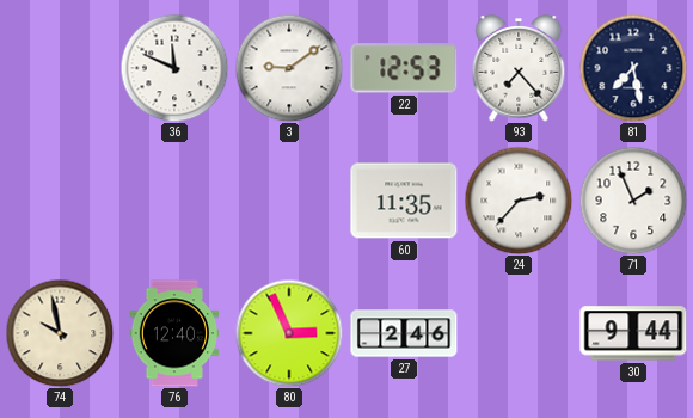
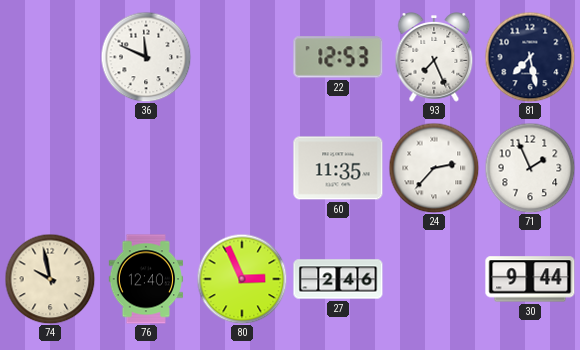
3: 9:09 -> none
93: 7:23 -> 7:26
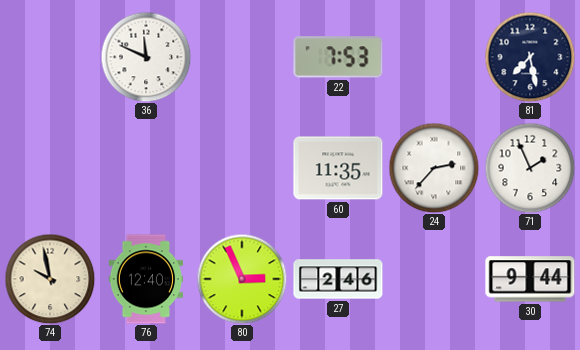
22: 12:53 -> 7:53
93: 7:26 -> none
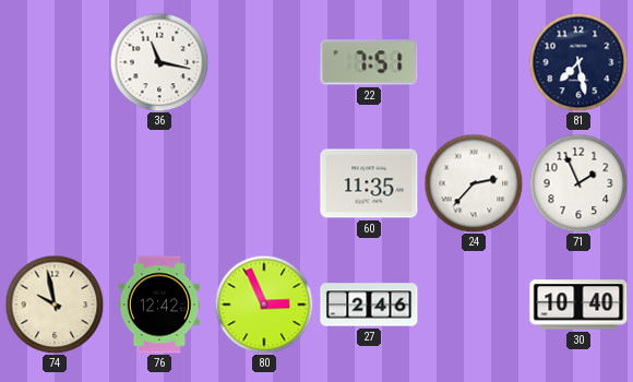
36: 11:49 -> 11:17
22: 7:53 -> 7:51
76: 12:40 -> 12:42
30: 9:44 -> 10:40
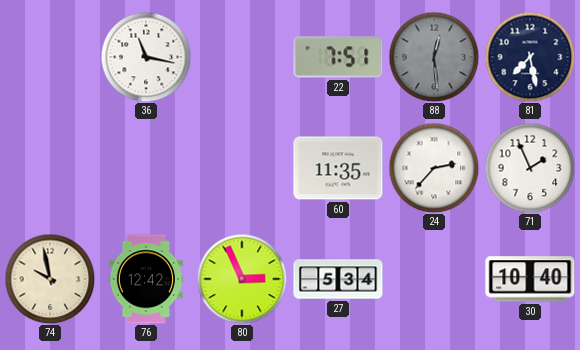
88: none -> 12:29
27: 2:46 -> 5:34
